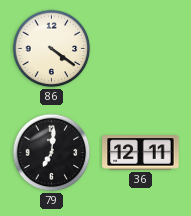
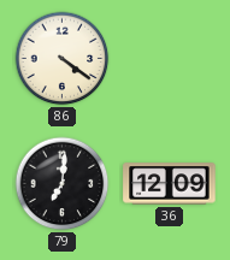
36: 12:11 -> 12:09
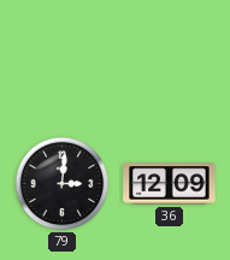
86: 4:21 -> none
79: 7:01 -> 3:01
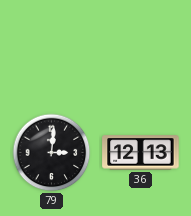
36: 12:09 -> 12:13
